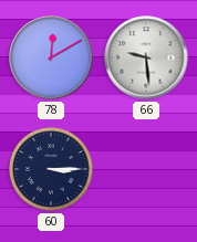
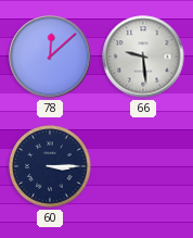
78: 12:10 -> 12:08
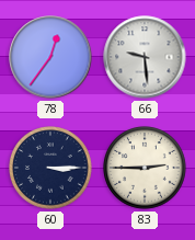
78: 12:08 -> 12:36
83: none -> 2:45
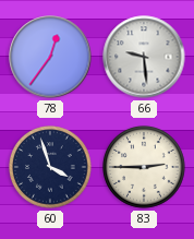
60: 3:15 -> 3:57
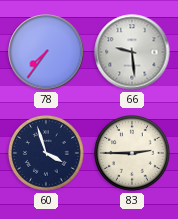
78: 12:36 -> 7:36
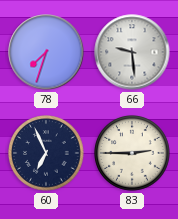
78: 7:36 -> 7:33
60: 3:57 -> 6:56
